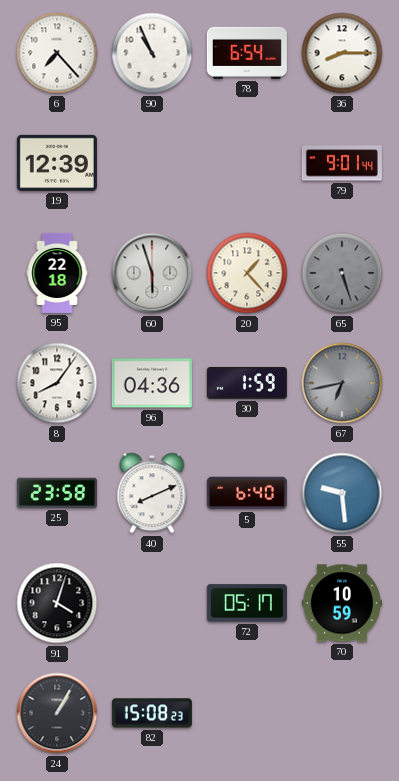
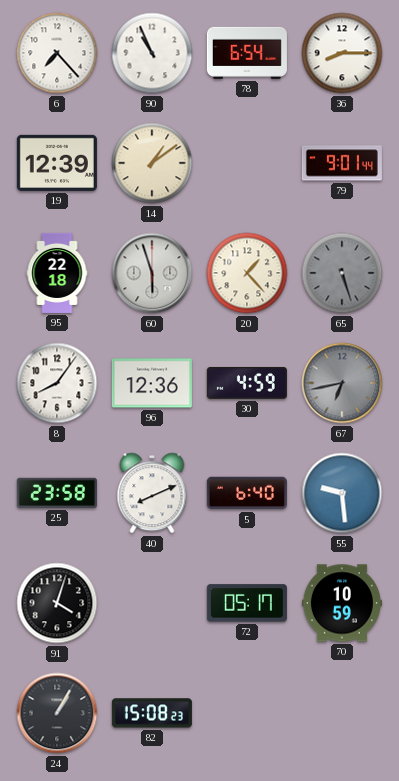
14: none -> 1:09
96: 04:36 -> 12:36
30: 1:59 -> 4:59
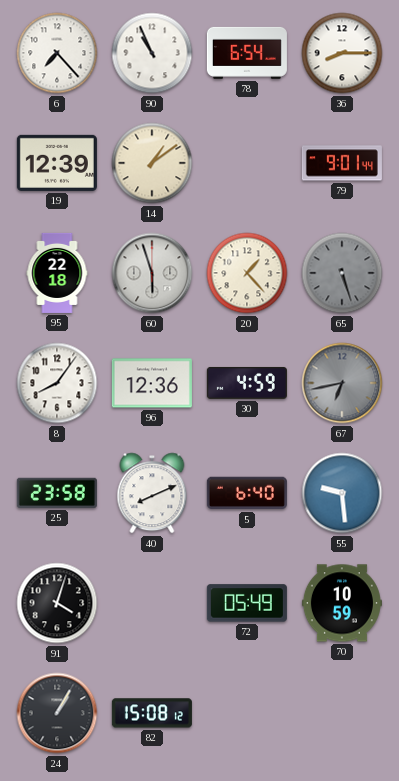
72: 05:17 -> 05:49
82: 15:08:23 -> 15:08:12
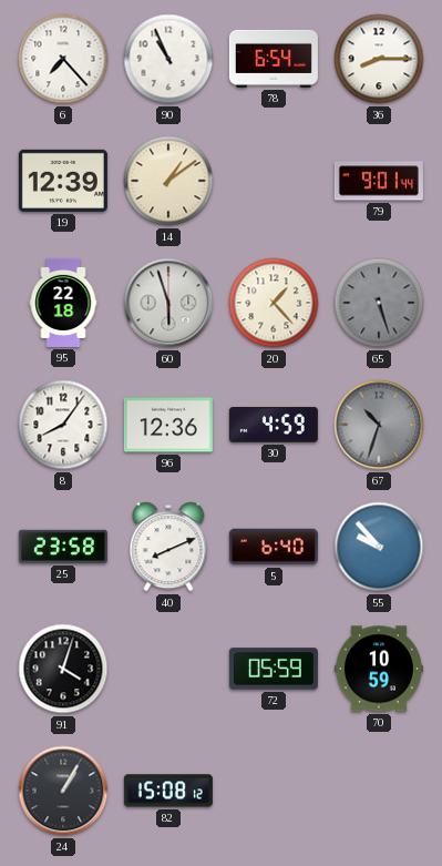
67: 6:43 -> 10:33
55: 9:29 -> 9:53
72: 05:49 -> 05:59
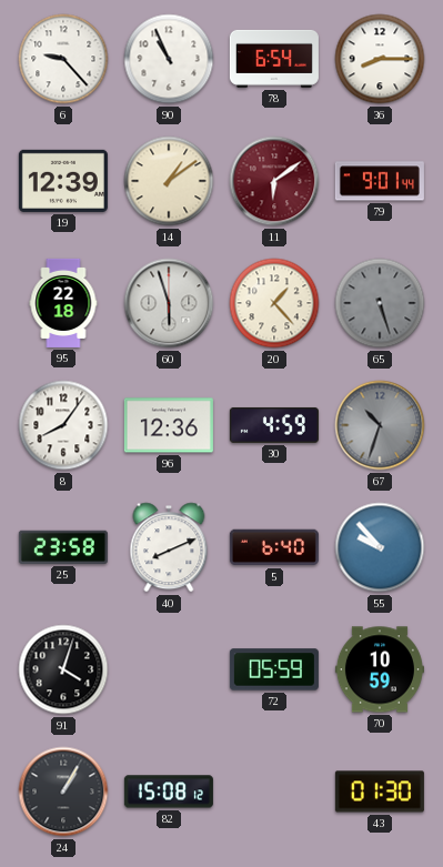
6: 7:23 -> 9:23
11: none -> 6:09
43: none -> 01:30
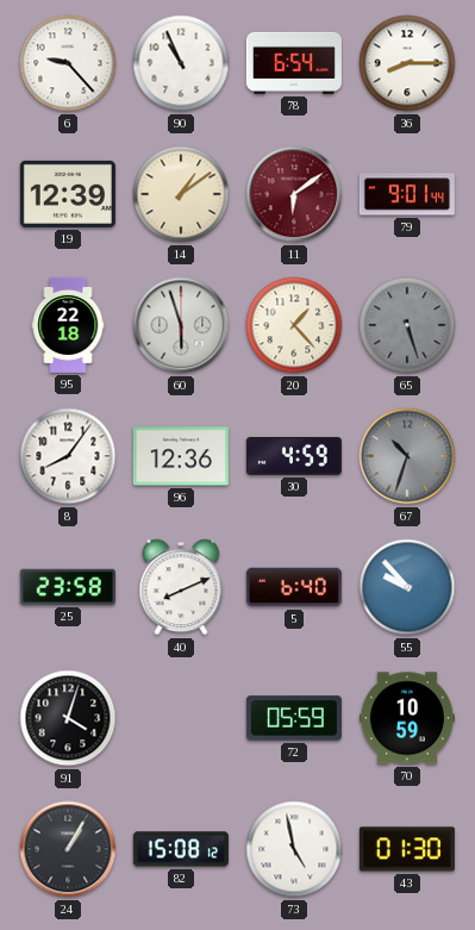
73: none -> 4:58
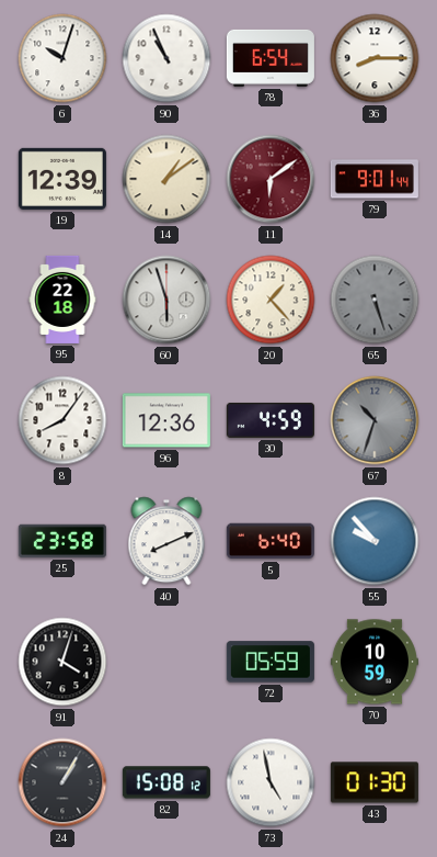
6: 9:23 -> 10:03
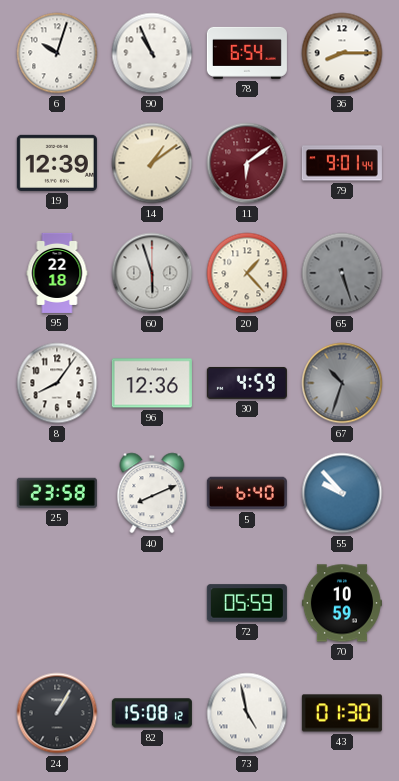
91: 4:03 -> none
